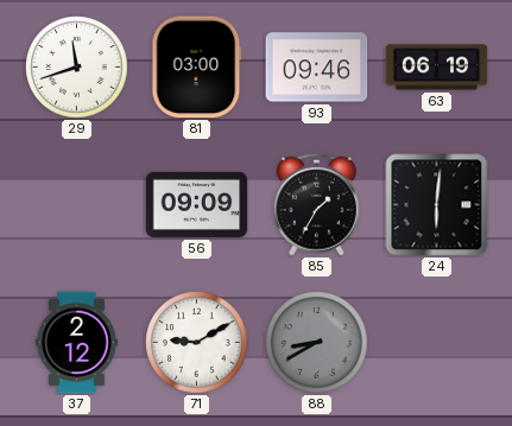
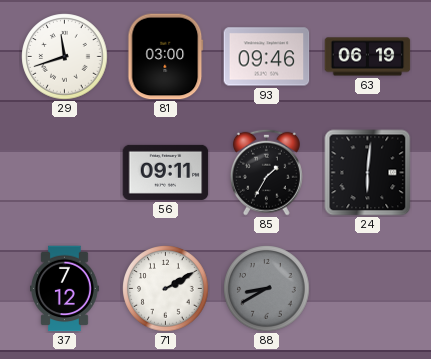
56: 09:09 -> 09:11
37: 2:12 -> 7:12
71: 9:10 -> 2:10
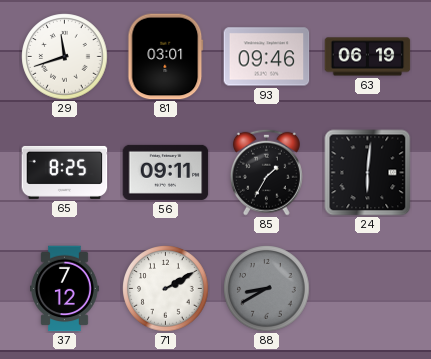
81: 03:00 -> 03:01
65: none -> 8:25
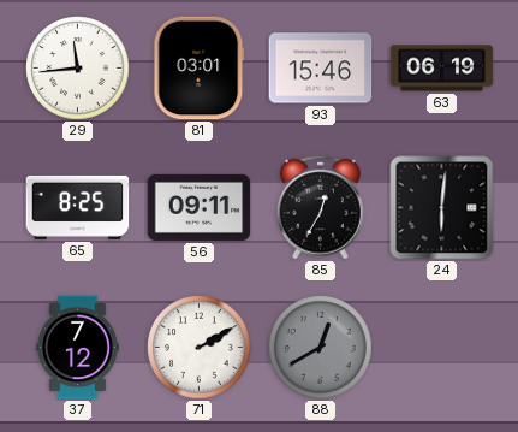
29: 11:42 -> 11:44
93: 09:46 -> 15:46
85: 1:35 -> 12:35
88: 8:40 -> 12:40
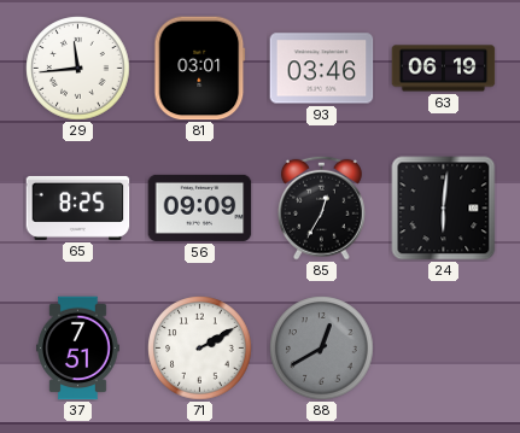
93: 15:46 -> 03:46
56: 09:11 -> 09:09
37: 7:12 -> 7:51
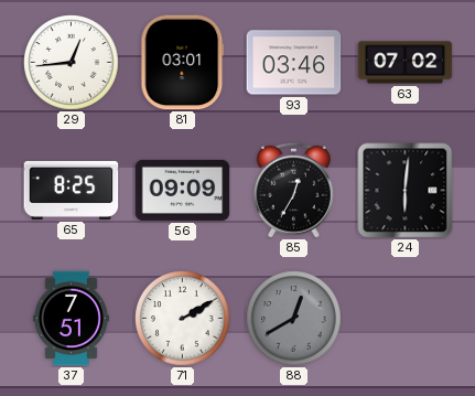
29: 11:44 -> 12:44
63: 06:19 -> 07:02
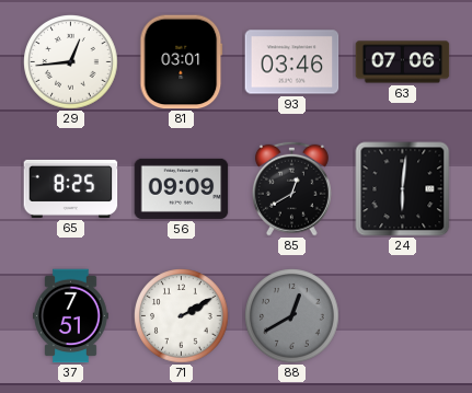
63: 07:02 -> 07:06
85: 12:35 -> 12:40
